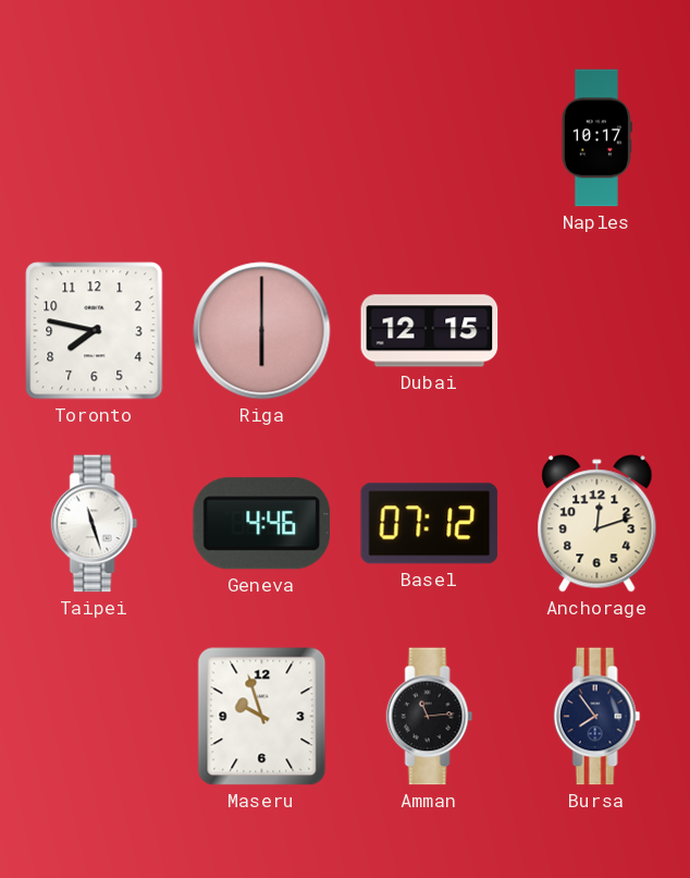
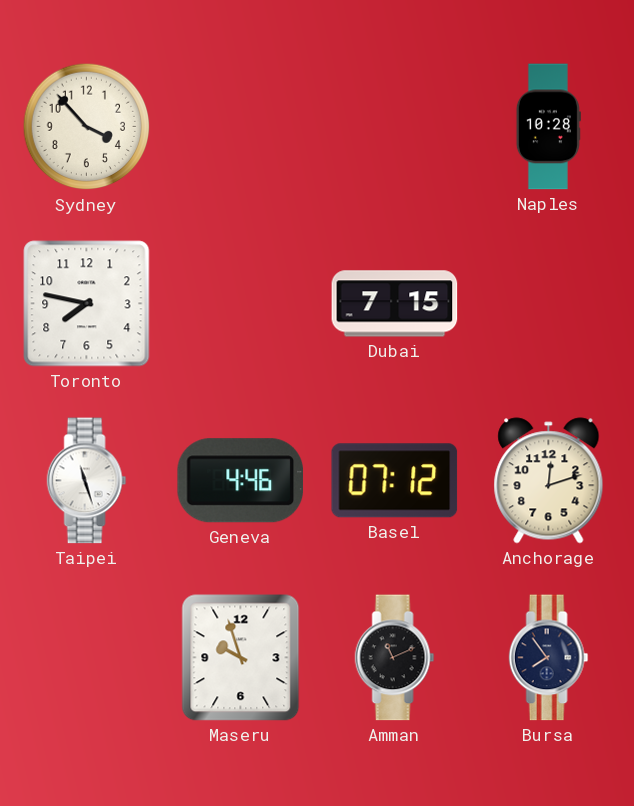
Sydney: none -> 3:53
Naples: 10:17 -> 10:28
Riga: 6:00 -> none
Dubai: 12:15 -> 7:15
Amman: 11:14 -> 11:11
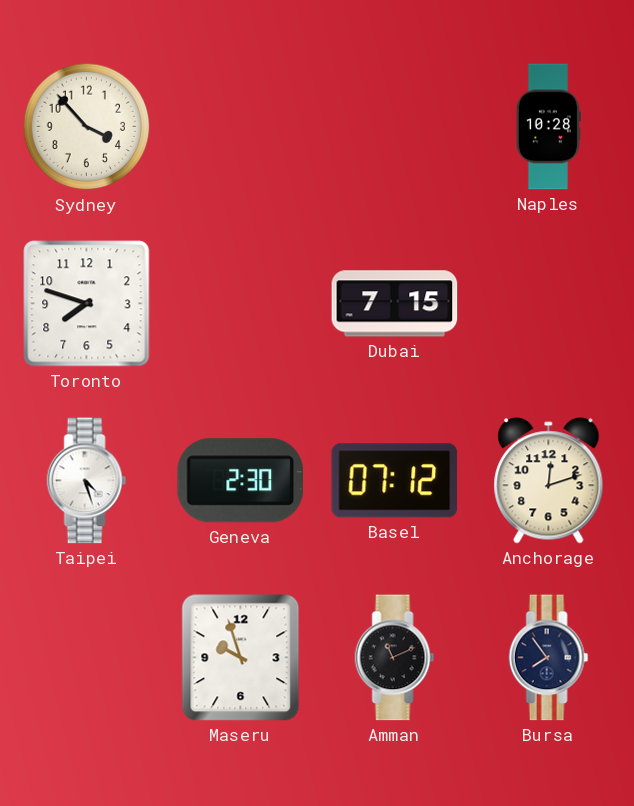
Toronto: 7:47 -> 7:48
Taipei: 11:27 -> 4:27
Geneva: 4:46 -> 2:30
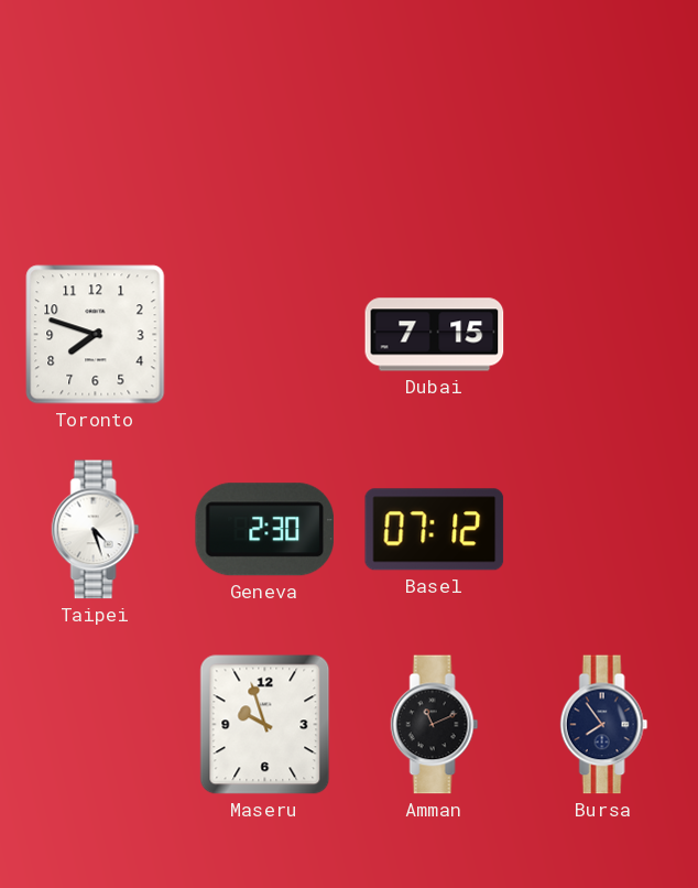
Sydney: 3:53 -> none
Naples: 10:28 -> none
Anchorage: 12:12 -> none
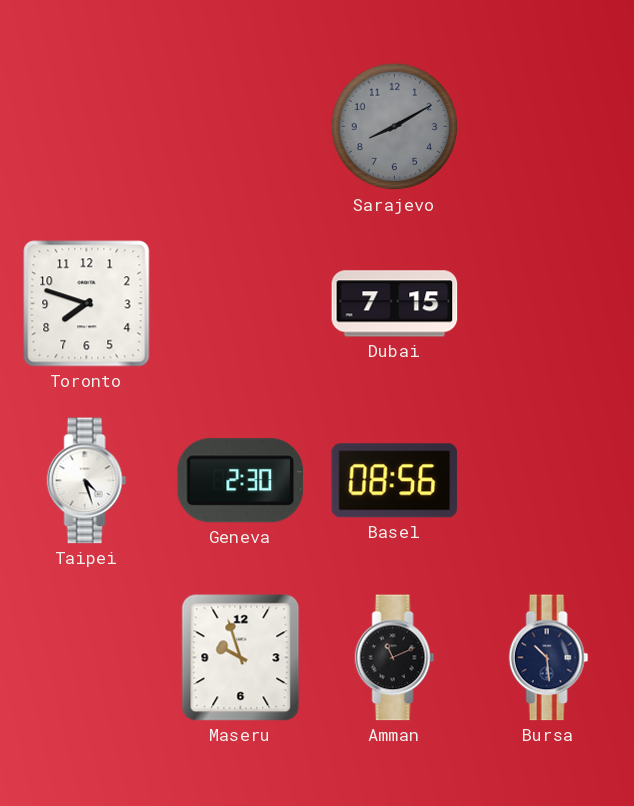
Sarajevo: none -> 8:10
Basel: 07:12 -> 08:56
Bursa: 7:54 -> 10:29
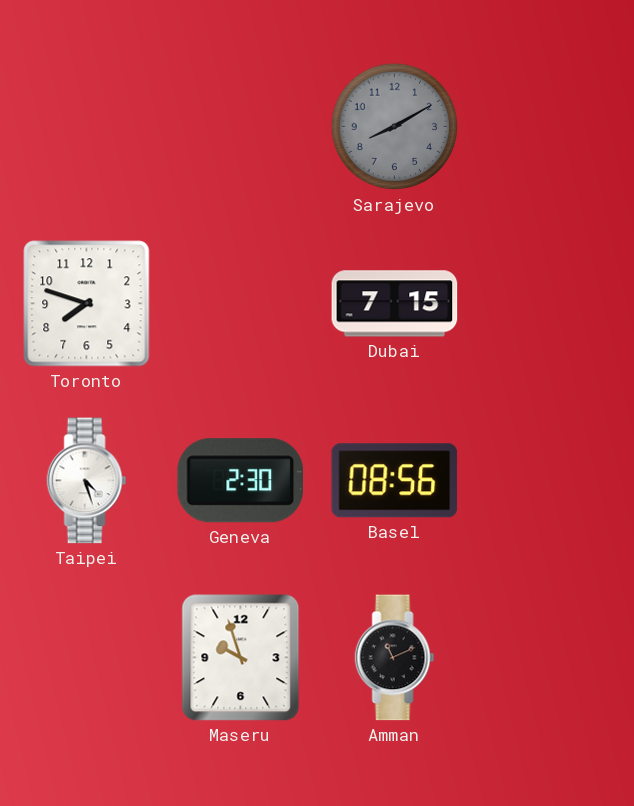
Bursa: 10:29 -> none
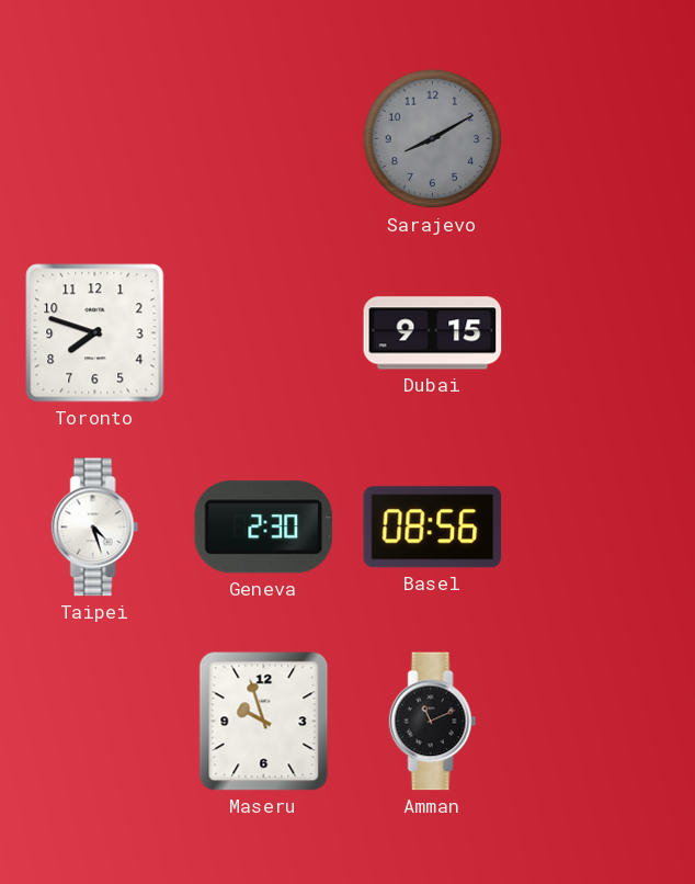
Dubai: 7:15 -> 9:15
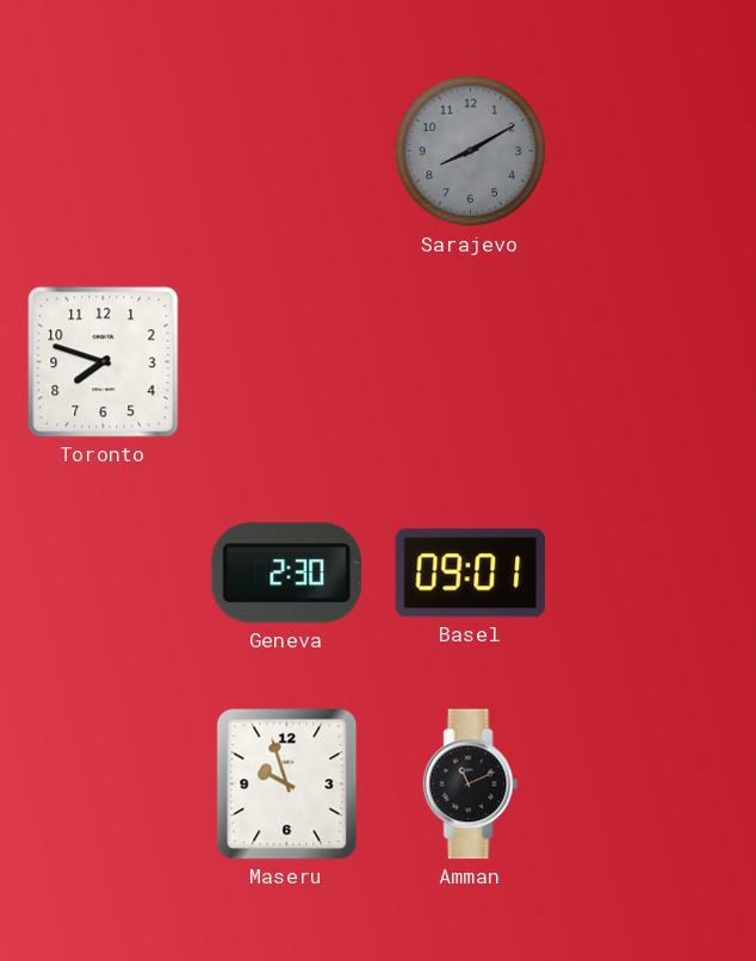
Dubai: 9:15 -> none
Taipei: 4:27 -> none
Basel: 08:56 -> 09:01
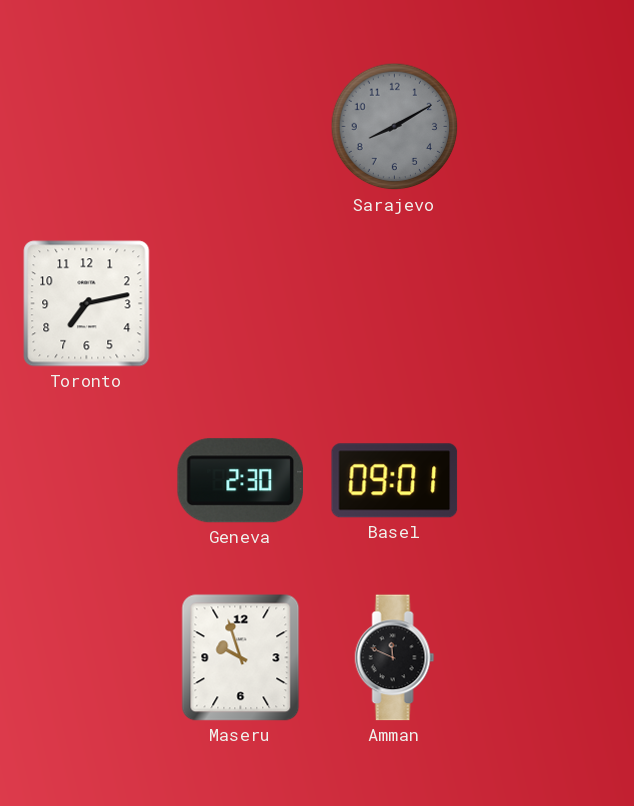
Toronto: 7:48 -> 7:13
Amman: 11:11 -> 11:49
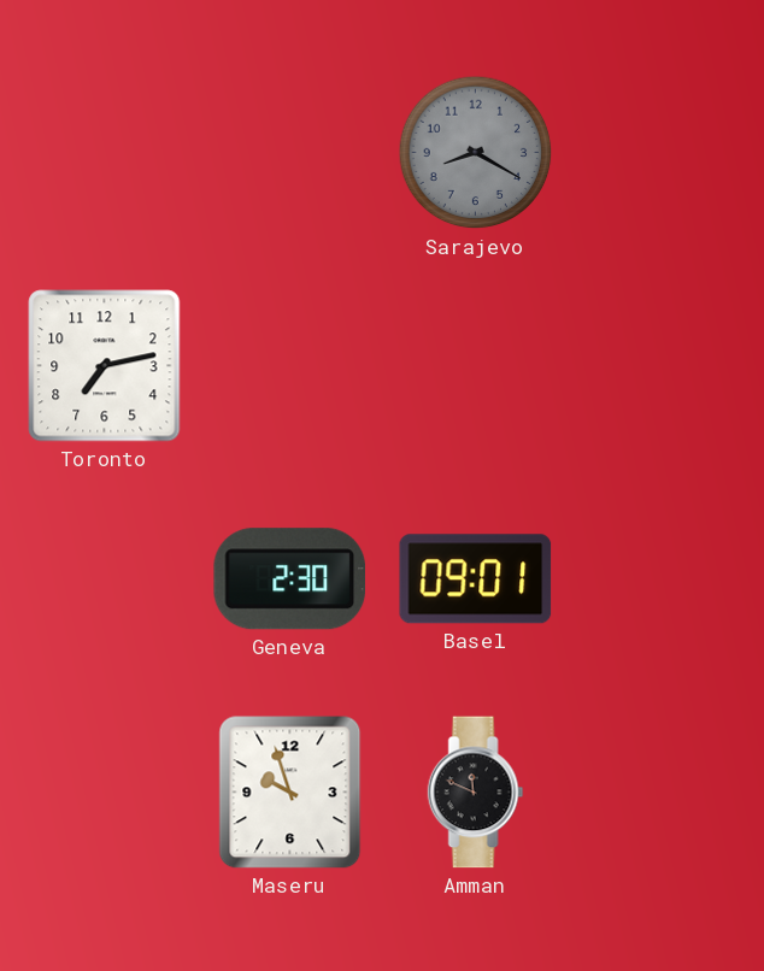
Sarajevo: 8:10 -> 8:20
